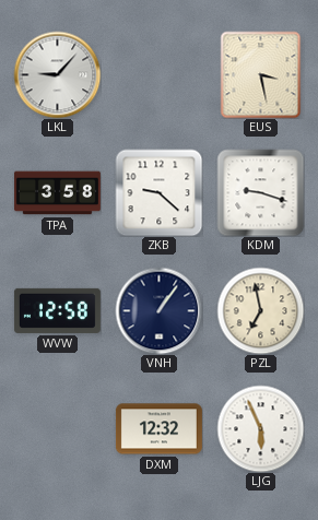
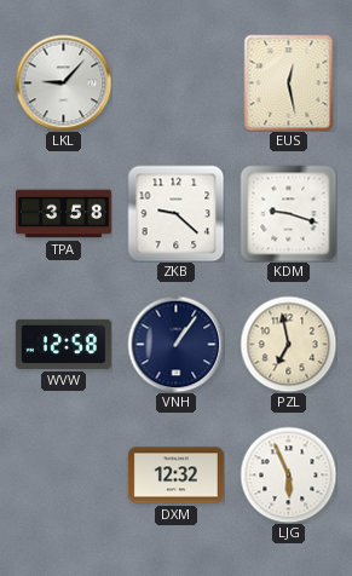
EUS: 3:28 -> 12:28
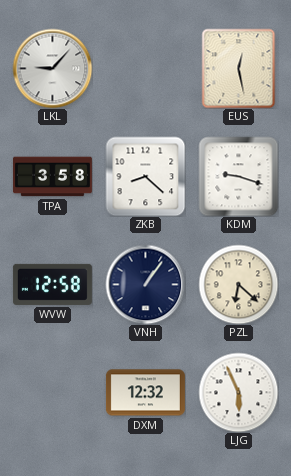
ZKB: 9:22 -> 8:22
PZL: 6:58 -> 6:22
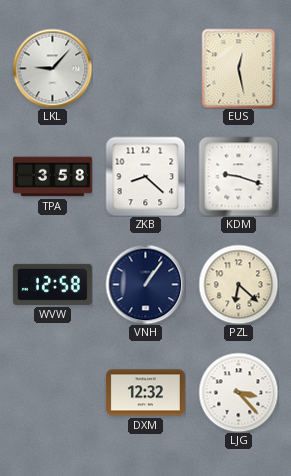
LJG: 5:56 -> 3:23
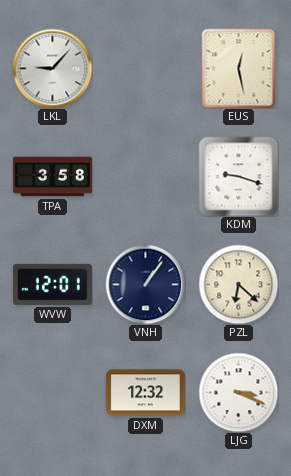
ZKB: 8:22 -> none
WVW: 12:58 -> 12:01
LJG: 3:23 -> 3:19
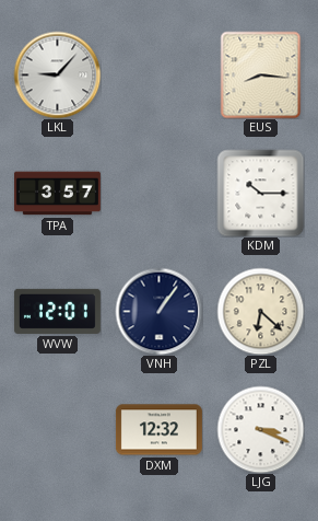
EUS: 12:28 -> 8:16
TPA: 3:58 -> 3:57
KDM: 9:18 -> 10:15
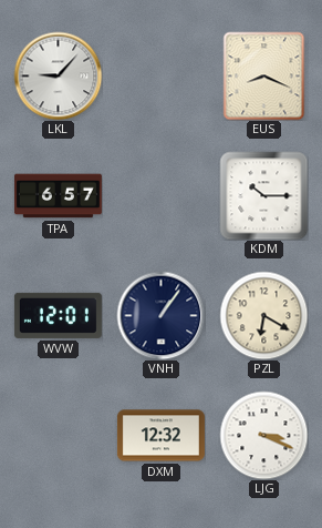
EUS: 8:16 -> 8:19
TPA: 3:57 -> 6:57
PZL: 6:22 -> 6:20
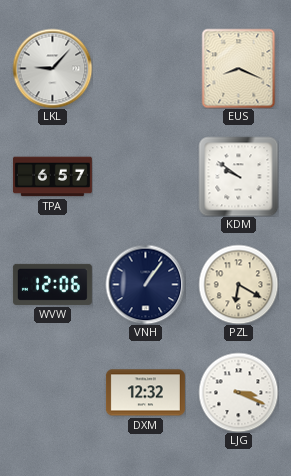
KDM: 10:15 -> 9:51
WVW: 12:01 -> 12:06
